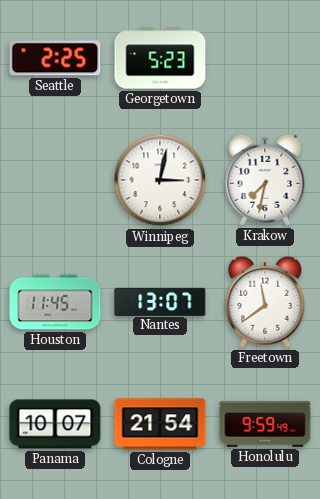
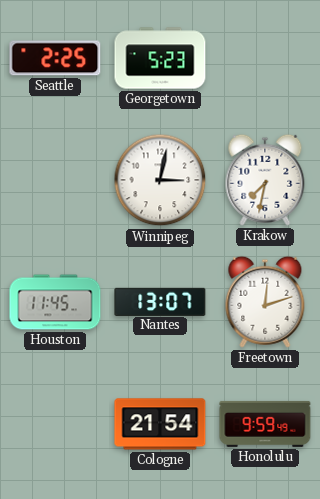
Freetown: 11:39 -> 12:12
Panama: 10:07 -> none
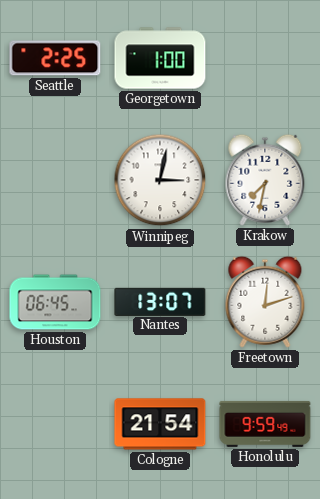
Georgetown: 5:23 -> 1:00
Houston: 11:45 -> 06:45
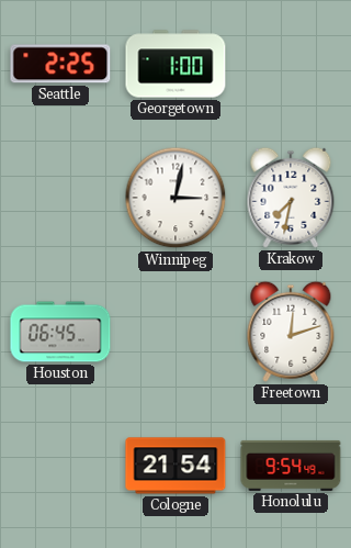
Nantes: 13:07 -> none
Honolulu: 9:59 -> 9:54
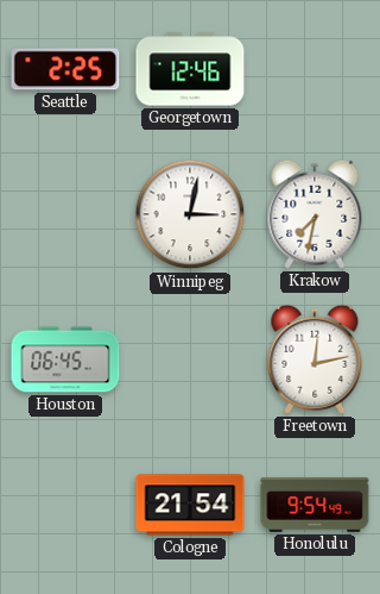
Georgetown: 1:00 -> 12:46
Freetown: 12:12 -> 12:13
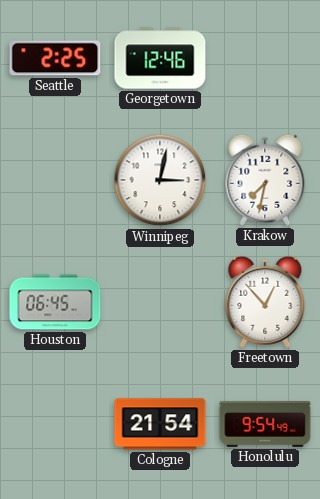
Freetown: 12:13 -> 12:53
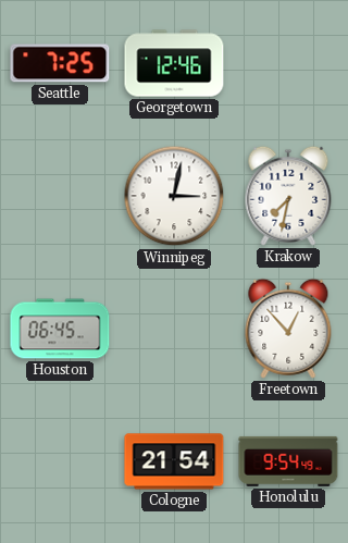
Seattle: 2:25 -> 7:25
